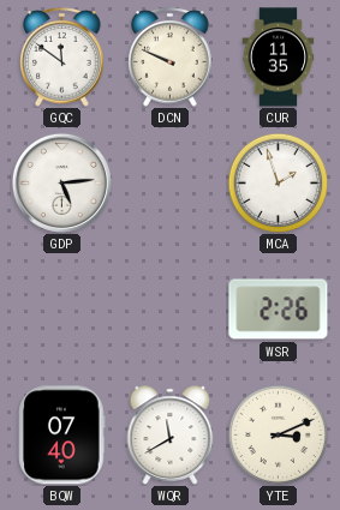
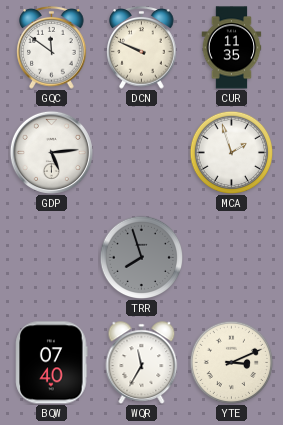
TRR: none -> 7:57
WSR: 2:26 -> none
WQR: 11:40 -> 11:35
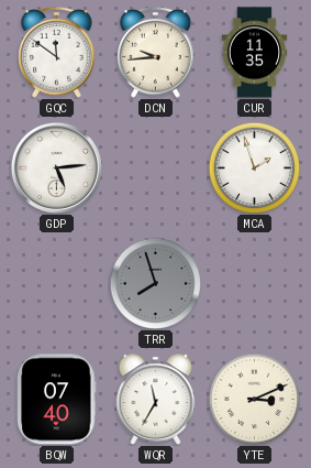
DCN: 9:49 -> 9:44
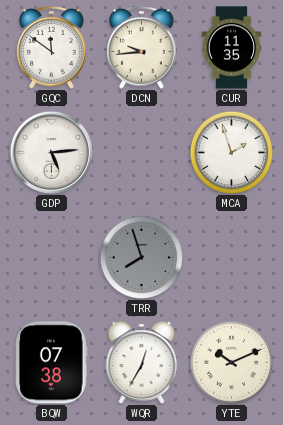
BQW: 07:40 -> 07:38
WQR: 11:35 -> 12:35
YTE: 3:11 -> 10:11
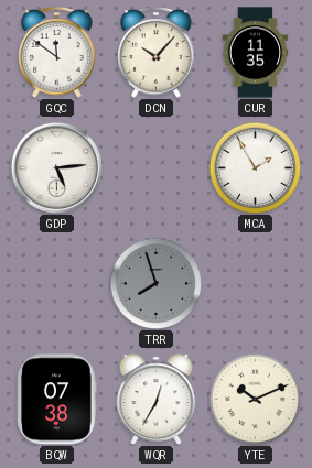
DCN: 9:44 -> 10:07
MCA: 1:57 -> 1:55
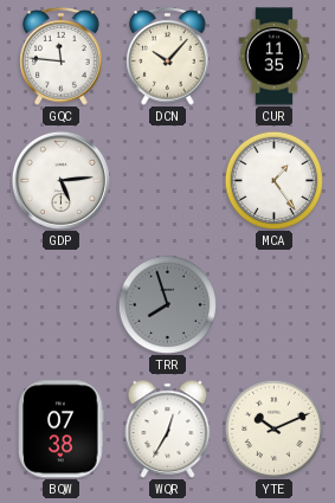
GQC: 11:51 -> 11:46
MCA: 1:55 -> 1:24
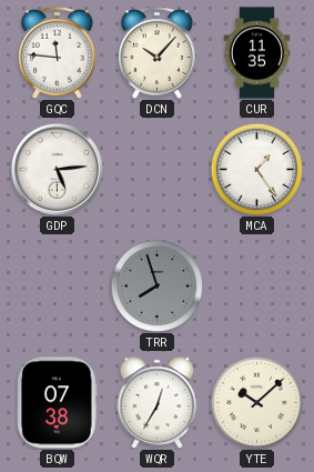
YTE: 10:11 -> 10:08
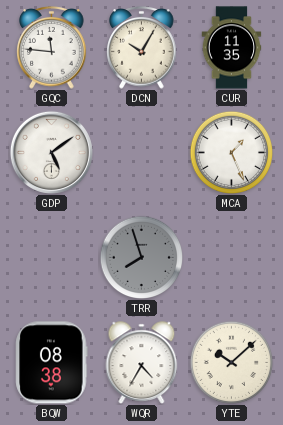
DCN: 10:07 -> 10:05
GDP: 5:14 -> 5:09
MCA: 1:24 -> 1:26
BQW: 07:38 -> 08:38
WQR: 12:35 -> 4:35
